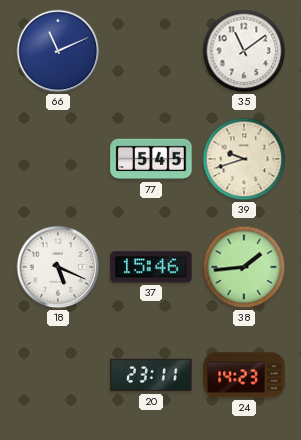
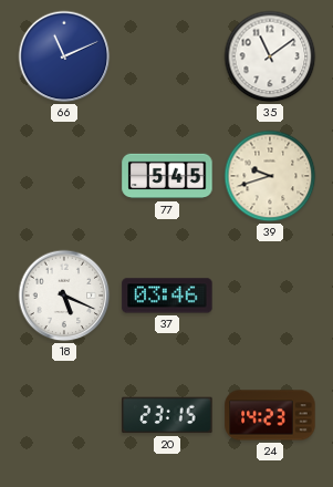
37: 15:46 -> 03:46
38: 1:44 -> none
20: 23:11 -> 23:15
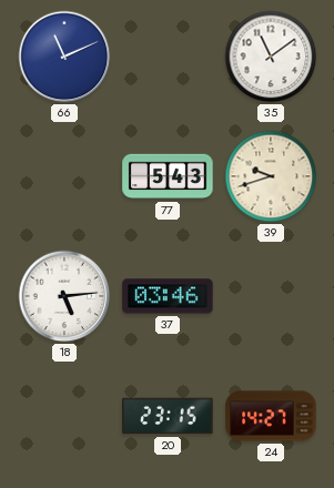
77: 5:45 -> 5:43
18: 5:19 -> 5:14
24: 14:23 -> 14:27
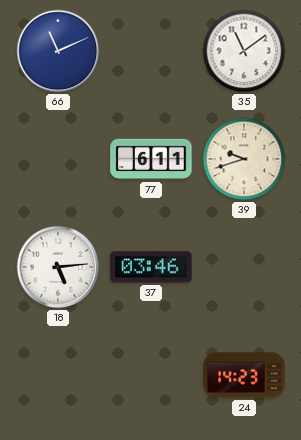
77: 5:43 -> 6:11
20: 23:15 -> none
24: 14:27 -> 14:23
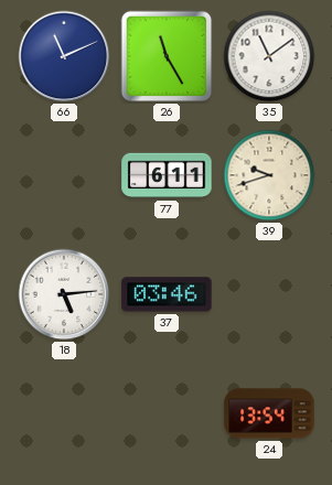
26: none -> 11:25
24: 14:23 -> 13:54
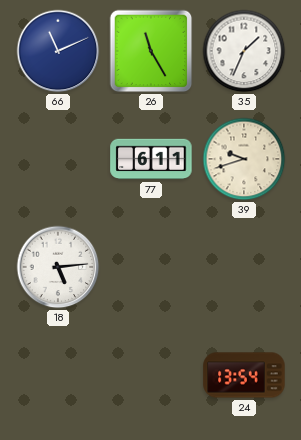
35: 11:09 -> 1:34
37: 03:46 -> none
